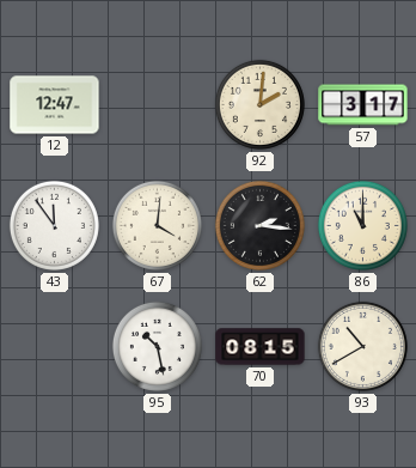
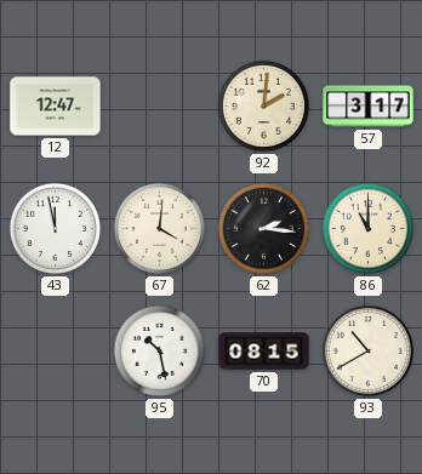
43: 11:54 -> 11:58
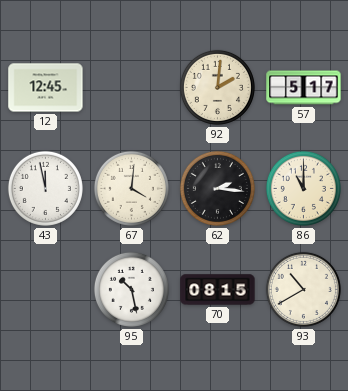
12: 12:47 -> 12:45
57: 3:17 -> 5:17
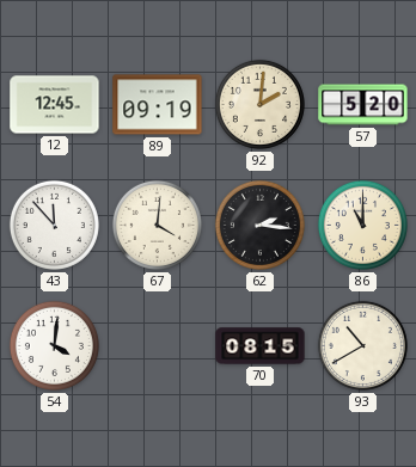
89: none -> 09:19
57: 5:17 -> 5:20
43: 11:58 -> 11:53
54: none -> 4:01
95: 10:28 -> none
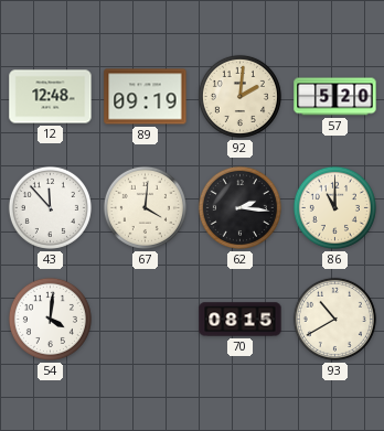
12: 12:45 -> 12:48
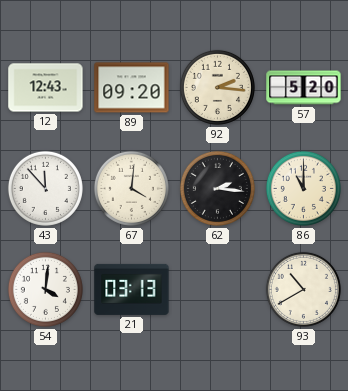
12: 12:48 -> 12:43
89: 09:19 -> 09:20
92: 2:01 -> 2:16
21: none -> 03:13
70: 08:15 -> none
